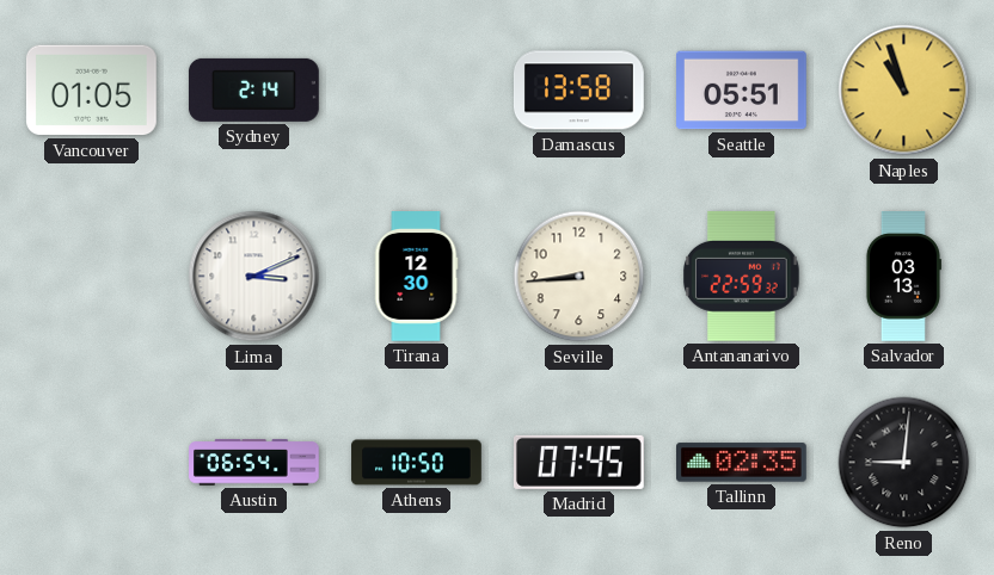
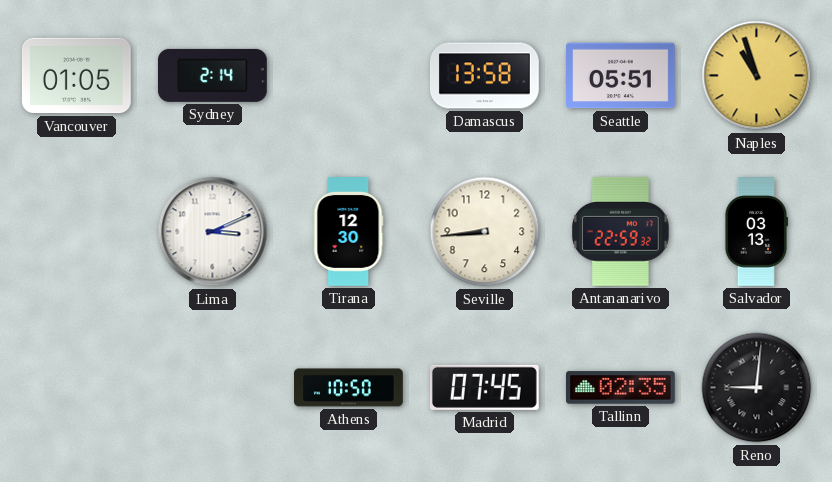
Austin: 06:54 -> none
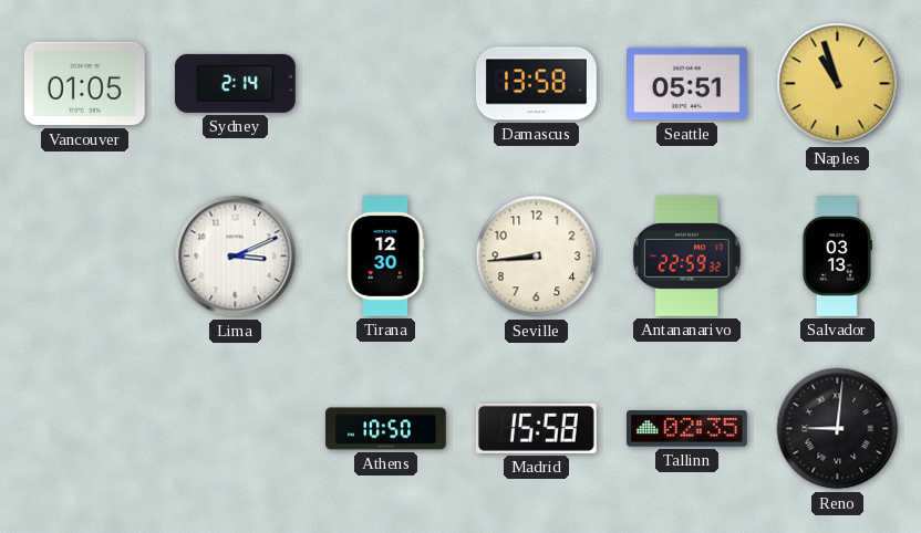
Madrid: 07:45 -> 15:58
